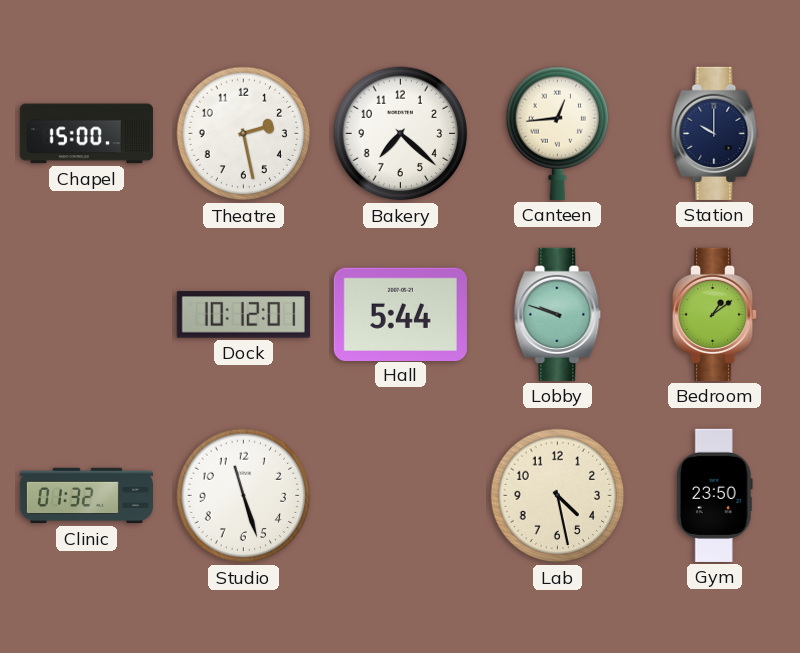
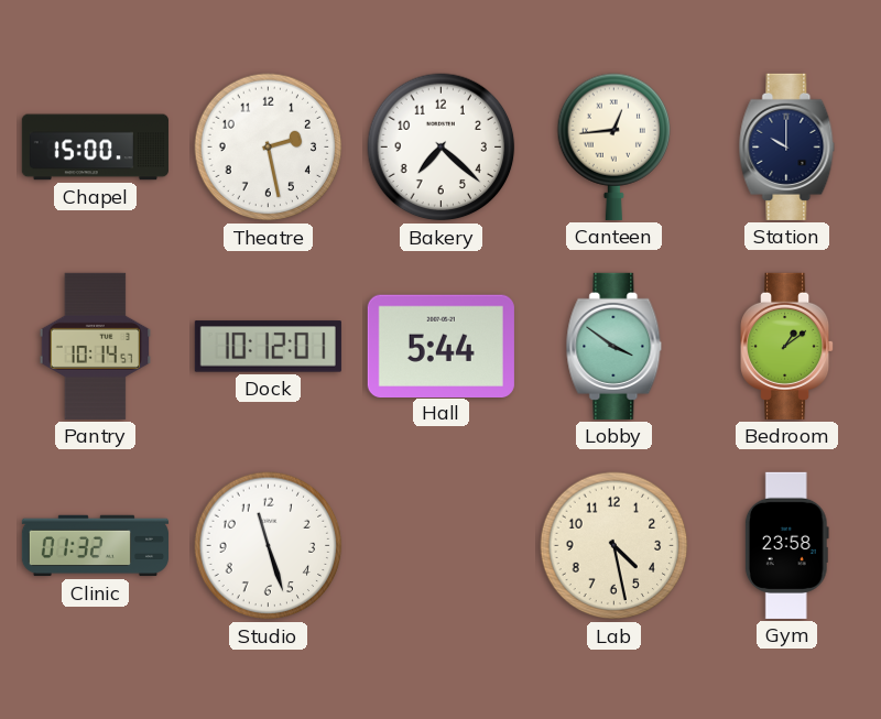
Pantry: none -> 10:14
Lobby: 9:48 -> 3:51
Gym: 23:50 -> 23:58
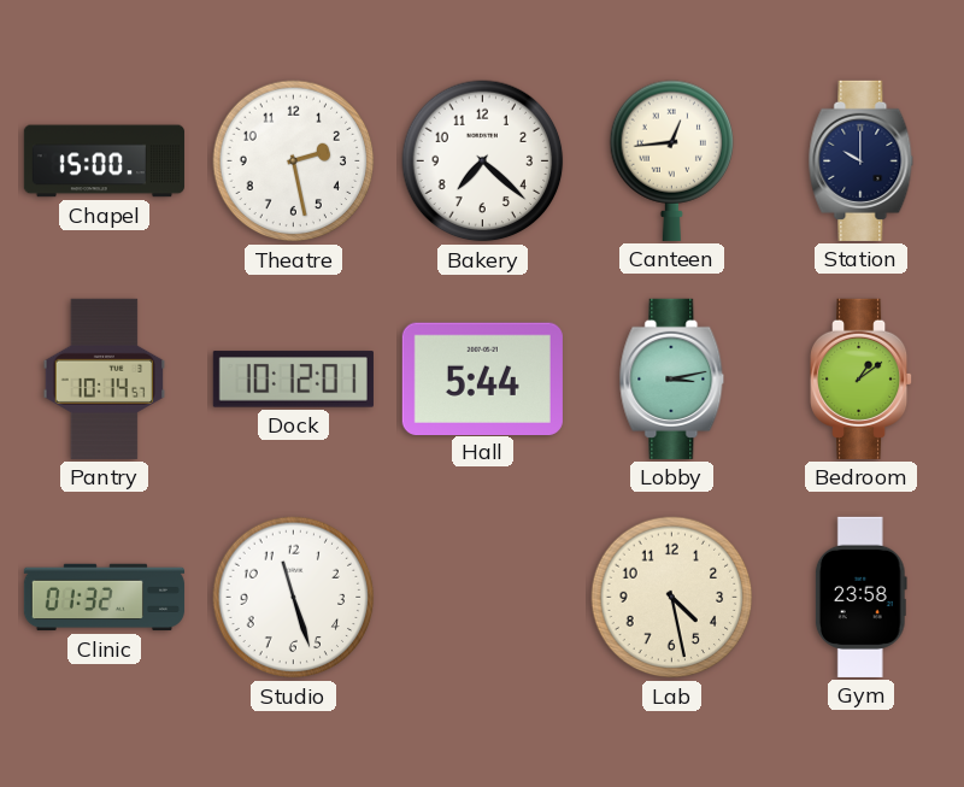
Lobby: 3:51 -> 3:13
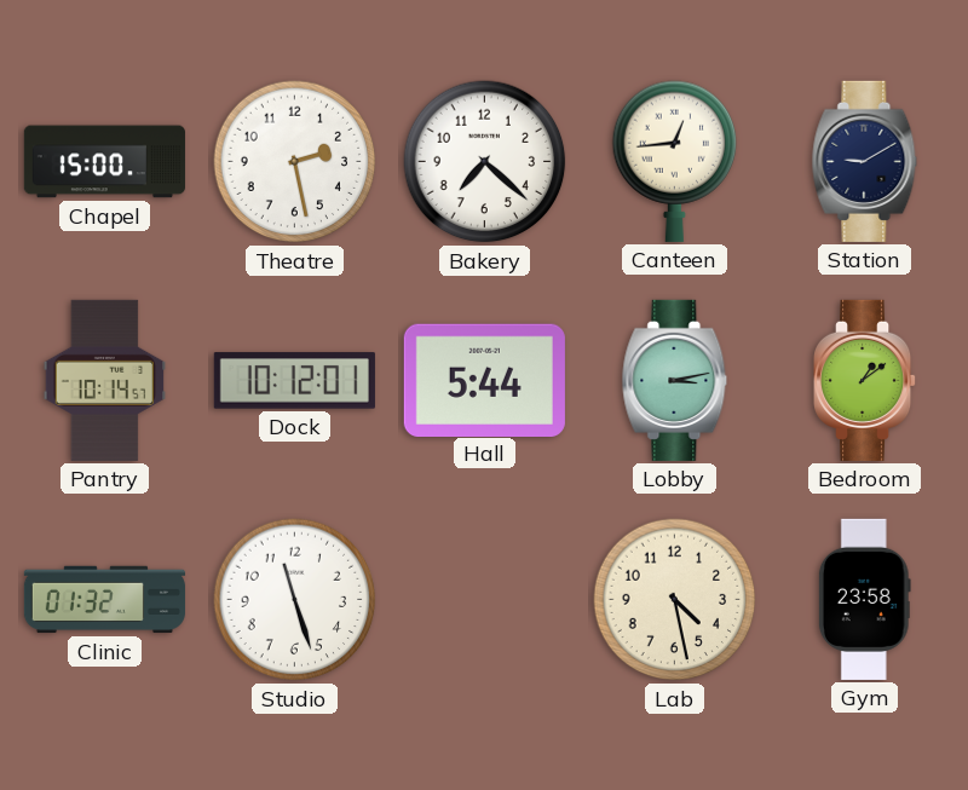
Station: 10:00 -> 9:10
